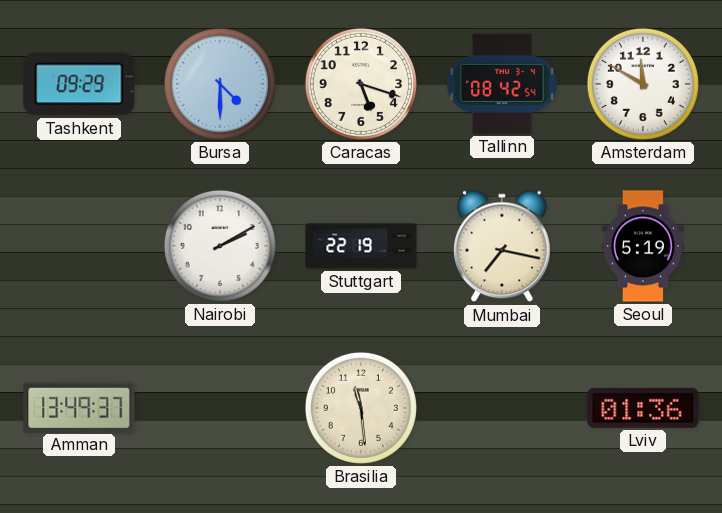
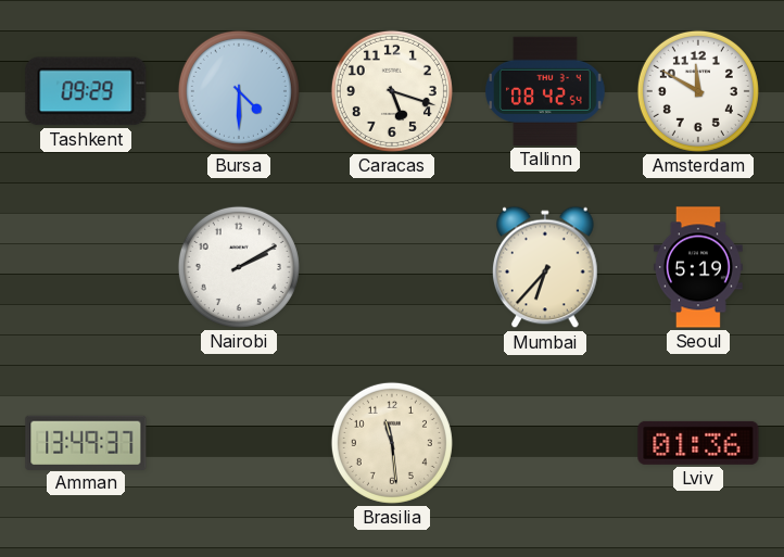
Stuttgart: 22:19 -> none
Mumbai: 7:17 -> 6:37
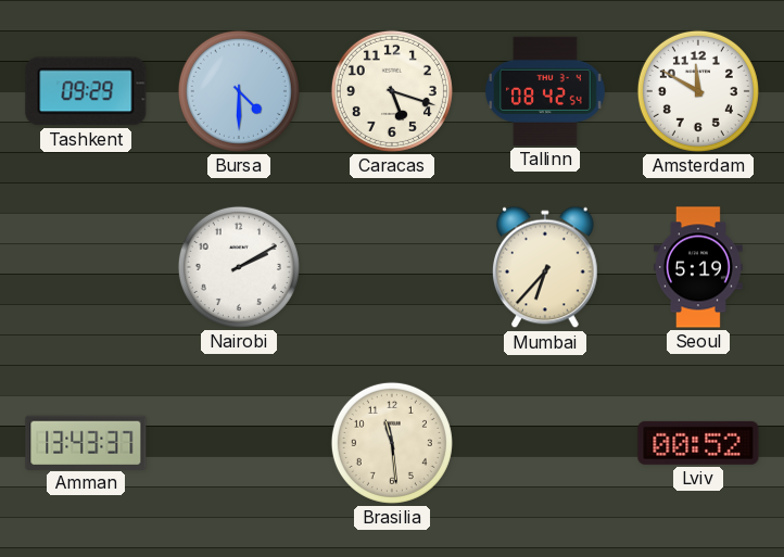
Amman: 13:49 -> 13:43
Lviv: 01:36 -> 00:52
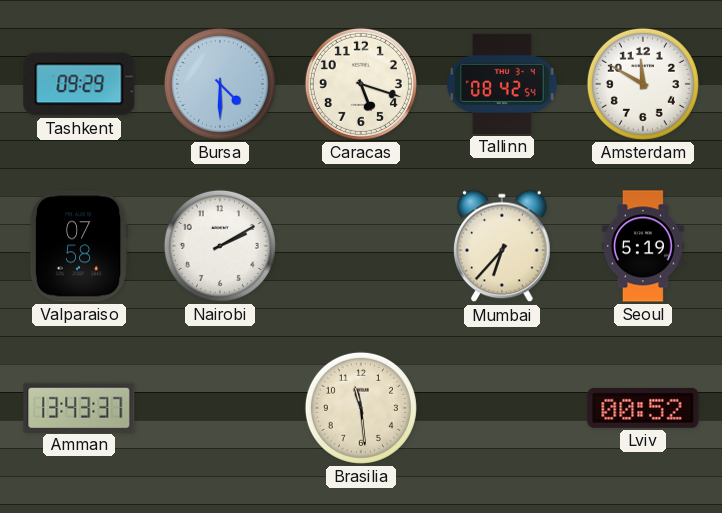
Valparaiso: none -> 07:58
